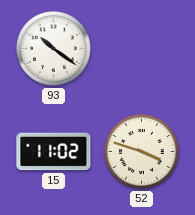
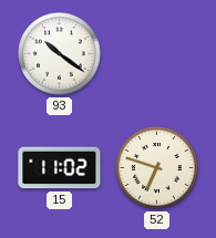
52: 3:48 -> 6:48
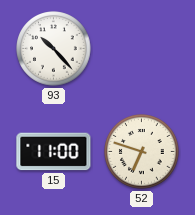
93: 10:21 -> 10:23
15: 11:02 -> 11:00
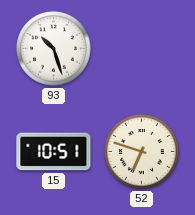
93: 10:23 -> 10:27
15: 11:00 -> 10:51
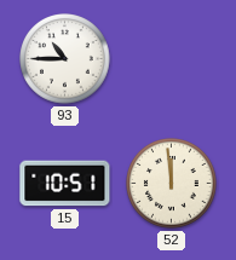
93: 10:27 -> 10:45
52: 6:48 -> 11:59
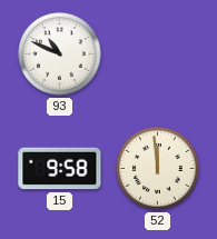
93: 10:45 -> 10:49
15: 10:51 -> 9:58
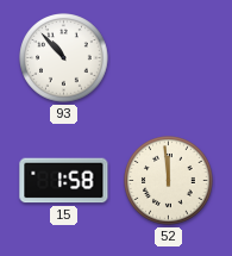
93: 10:49 -> 10:53
15: 9:58 -> 1:58
